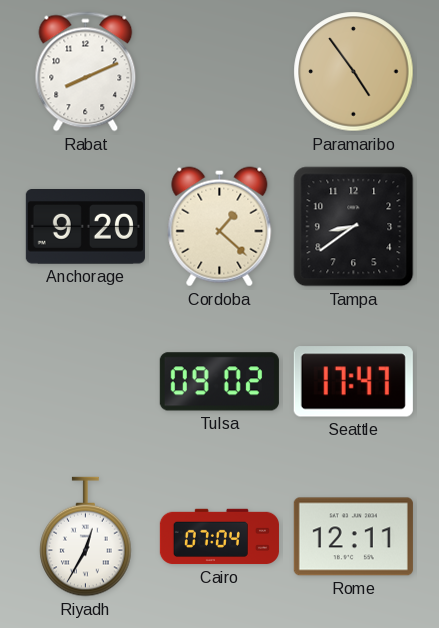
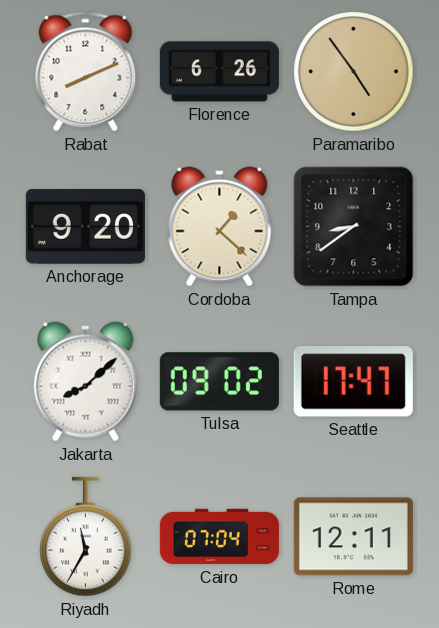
Florence: none -> 6:26
Jakarta: none -> 8:08
Riyadh: 12:35 -> 11:35
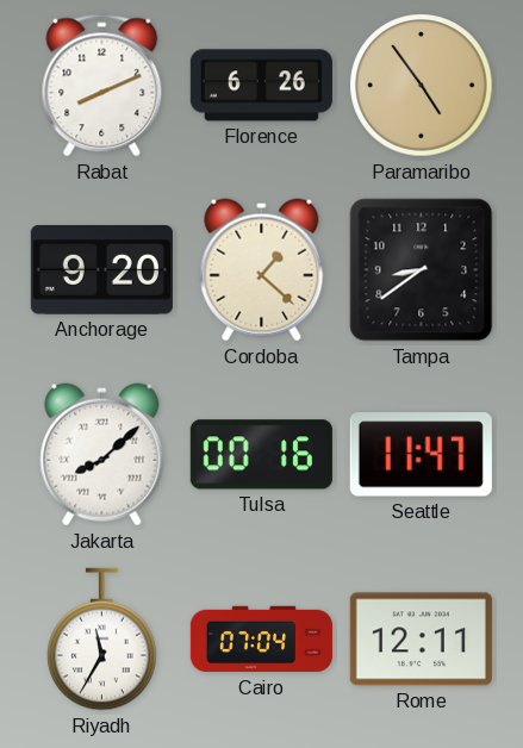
Tulsa: 09:02 -> 00:16
Seattle: 17:47 -> 11:47
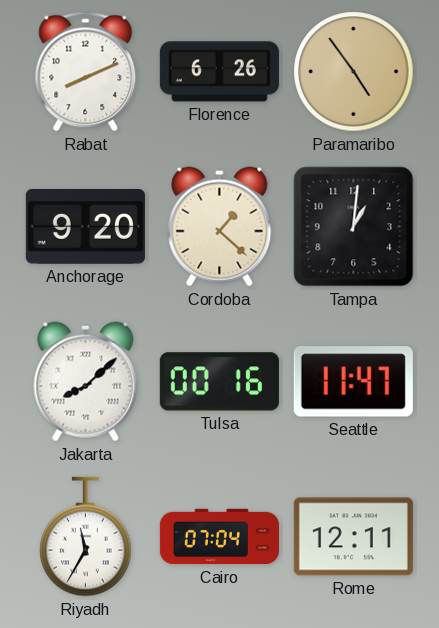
Tampa: 8:39 -> 1:01
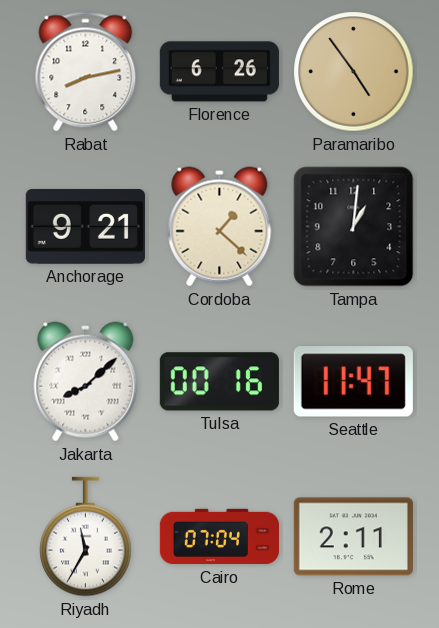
Rabat: 8:11 -> 8:13
Anchorage: 9:20 -> 9:21
Rome: 12:11 -> 2:11
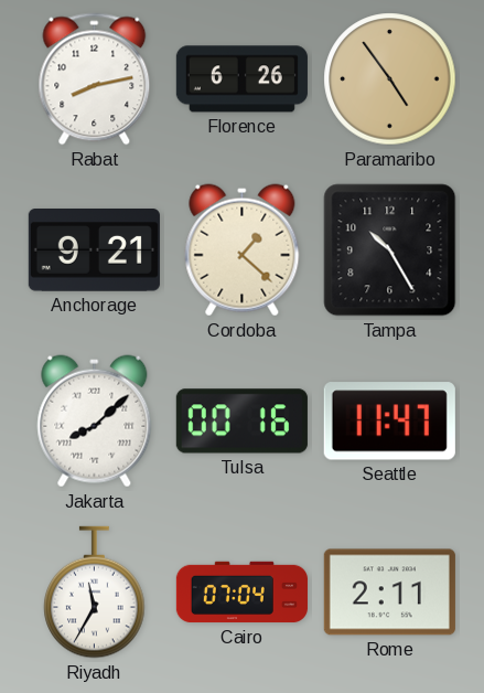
Tampa: 1:01 -> 10:25
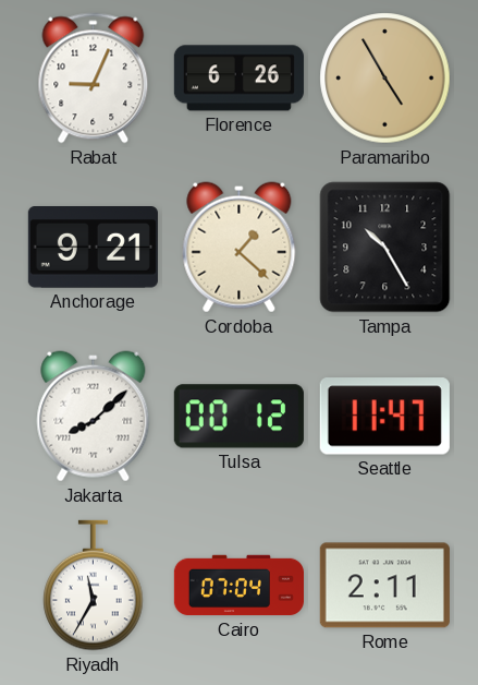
Rabat: 8:13 -> 9:04
Paramaribo: 4:54 -> 4:55
Tulsa: 00:16 -> 00:12
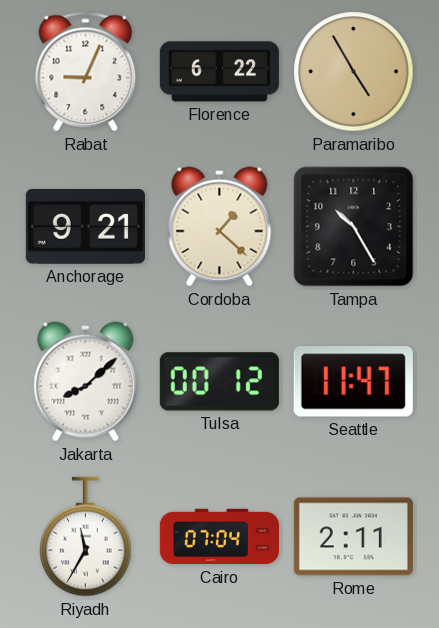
Florence: 6:26 -> 6:22
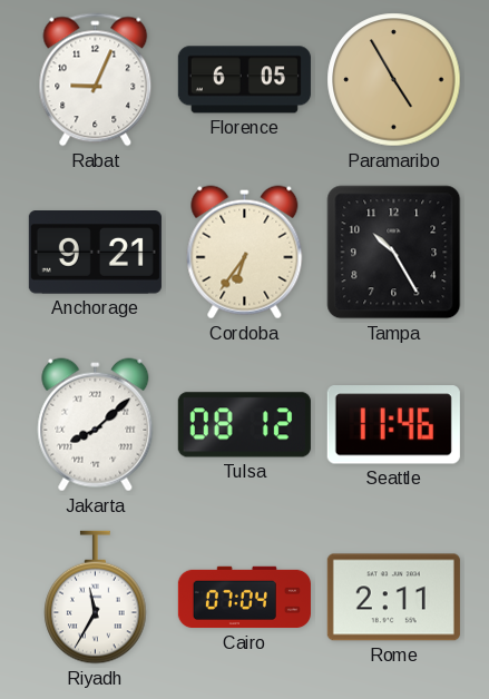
Florence: 6:22 -> 6:05
Cordoba: 1:22 -> 6:36
Tulsa: 00:12 -> 08:12
Seattle: 11:47 -> 11:46
